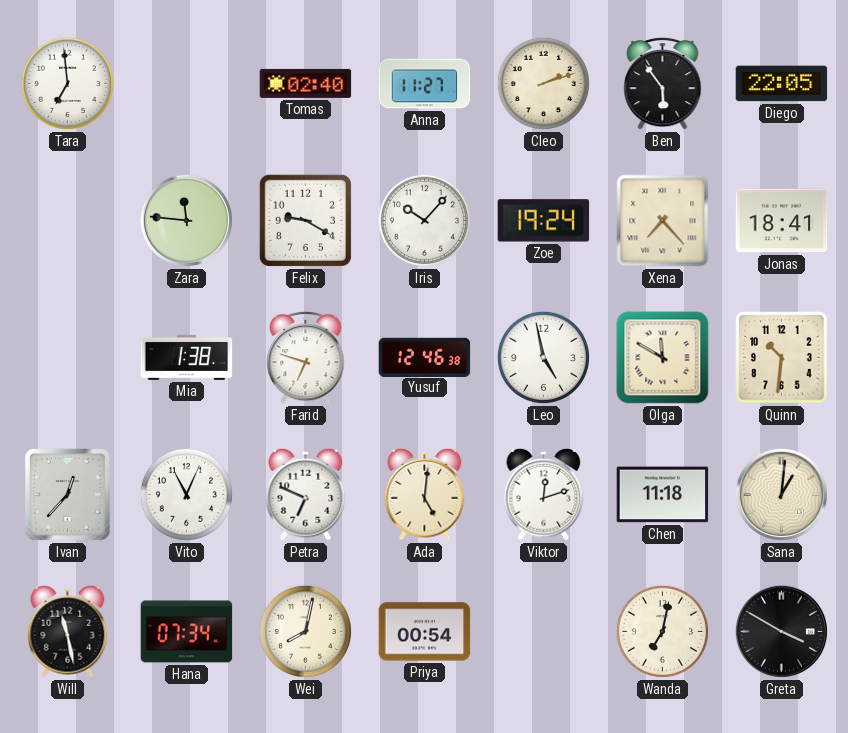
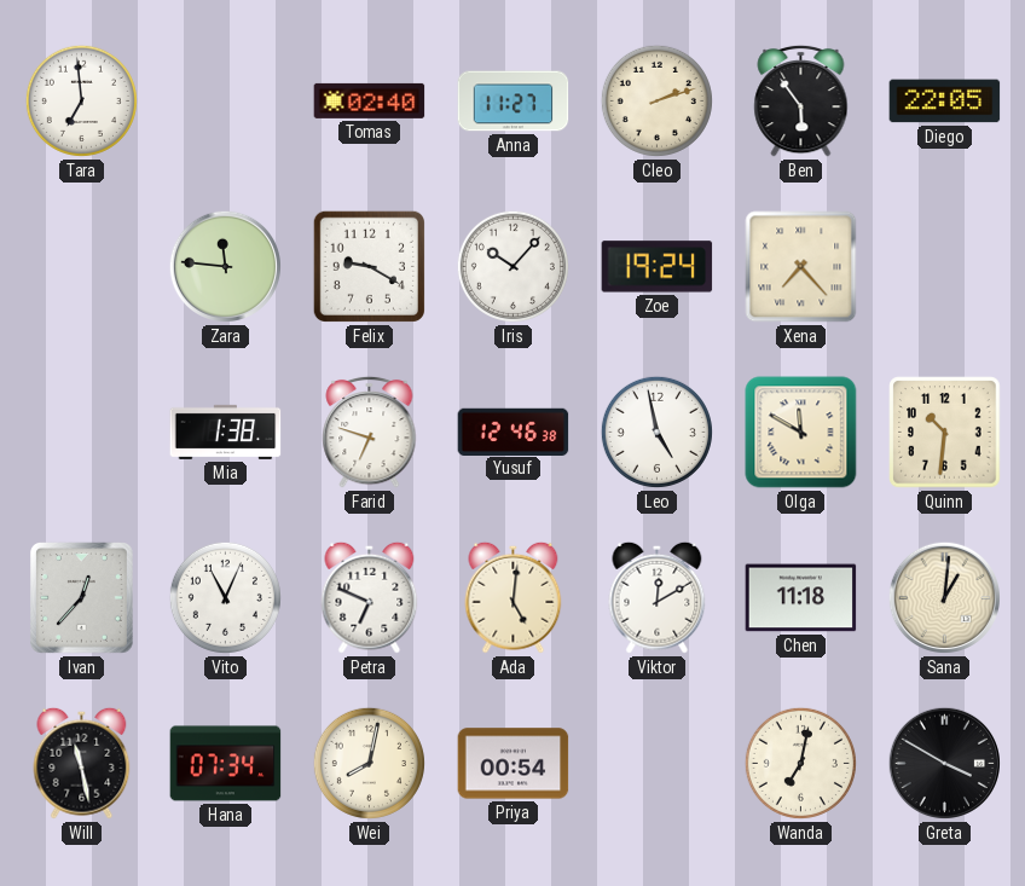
Jonas: 18:41 -> none
Viktor: 12:12 -> 12:10
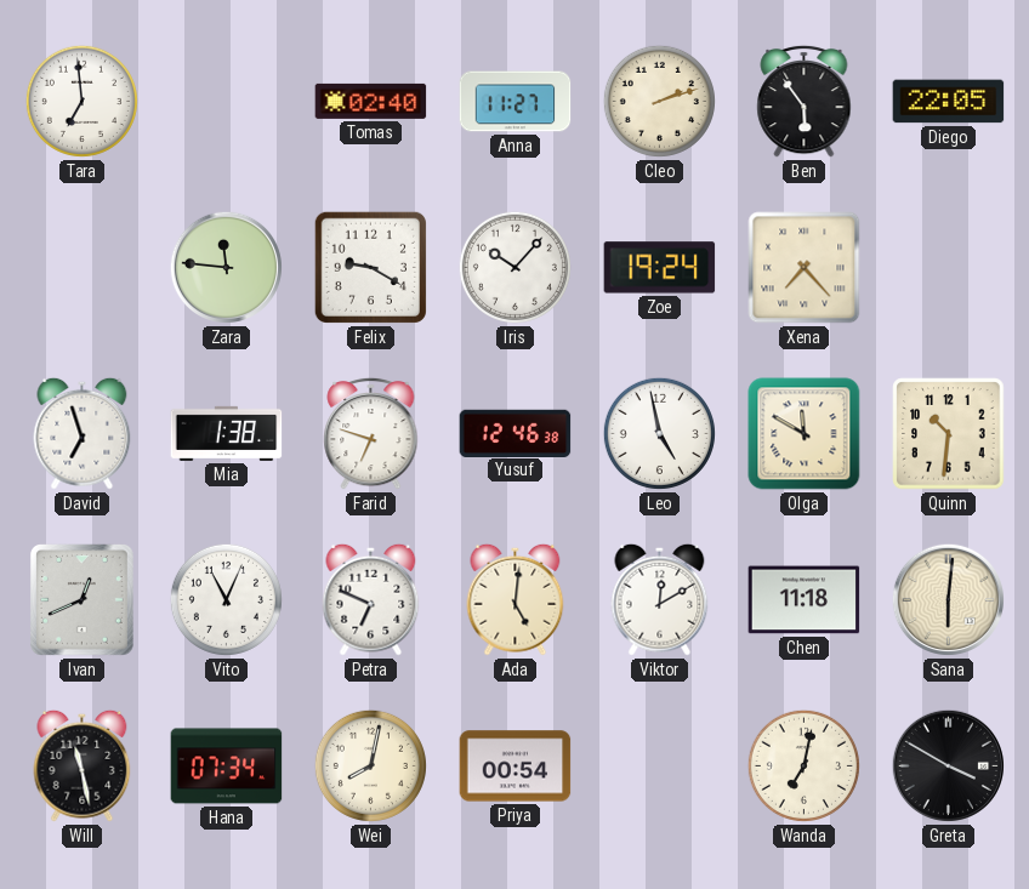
David: none -> 6:57
Ivan: 12:37 -> 12:41
Sana: 1:01 -> 6:01
